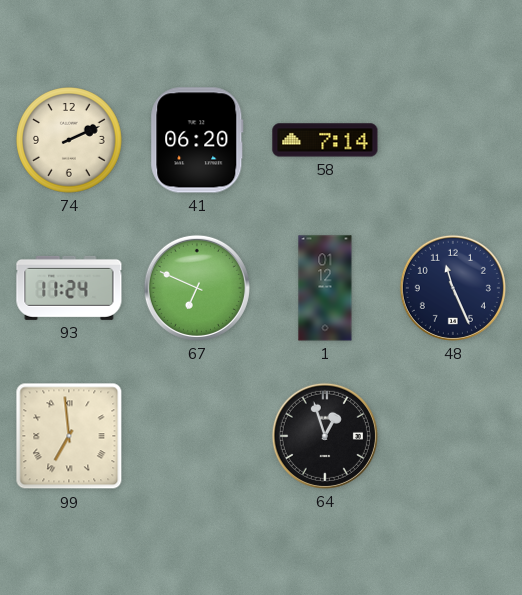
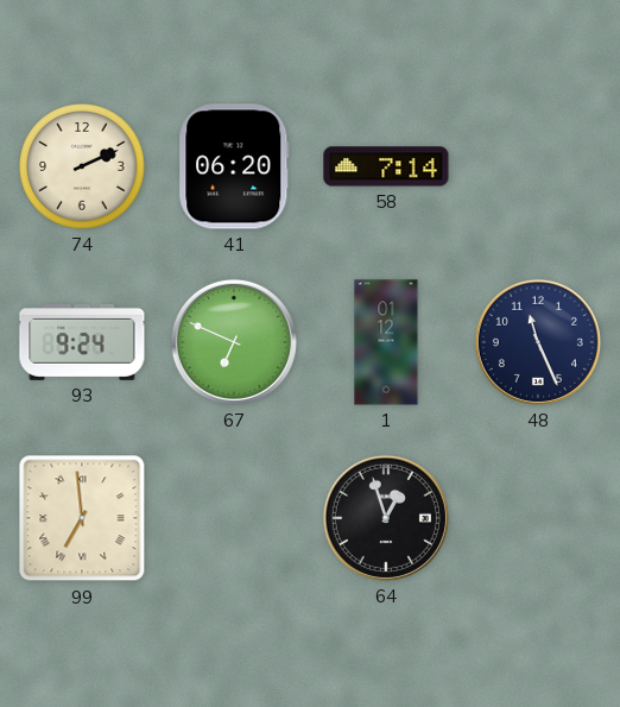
93: 11:24 -> 9:24
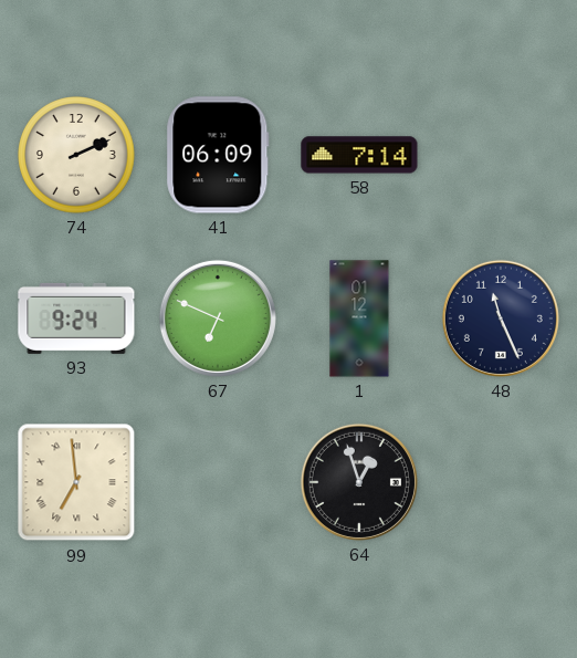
41: 06:20 -> 06:09
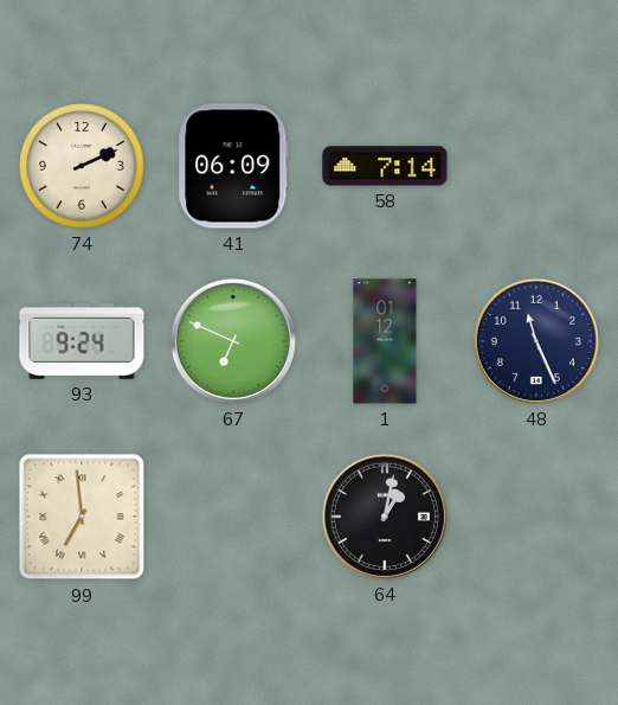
64: 12:57 -> 1:02
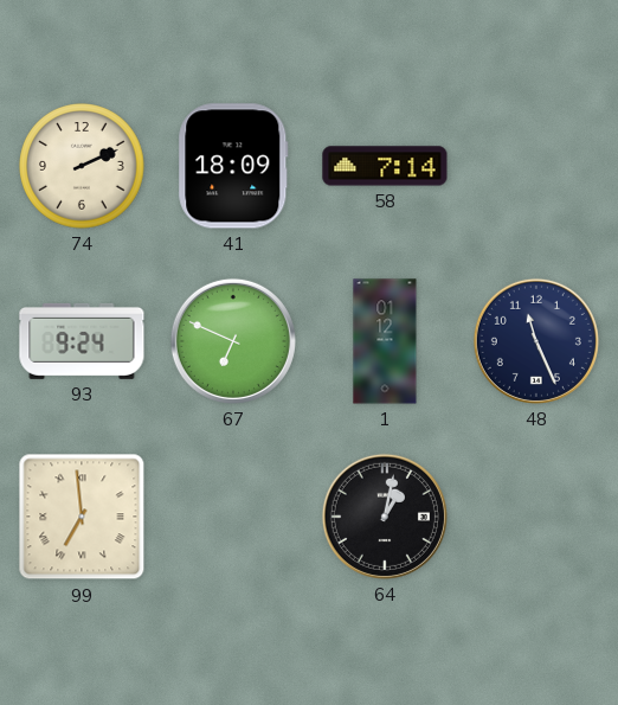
41: 06:09 -> 18:09
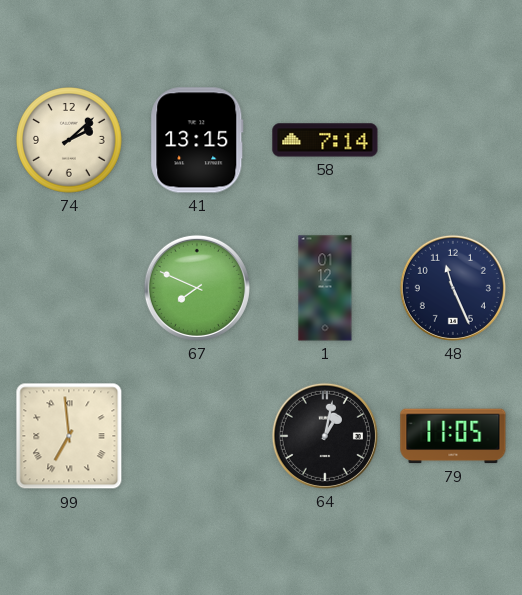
74: 2:11 -> 2:08
41: 18:09 -> 13:15
93: 9:24 -> none
67: 6:49 -> 7:49
79: none -> 11:05
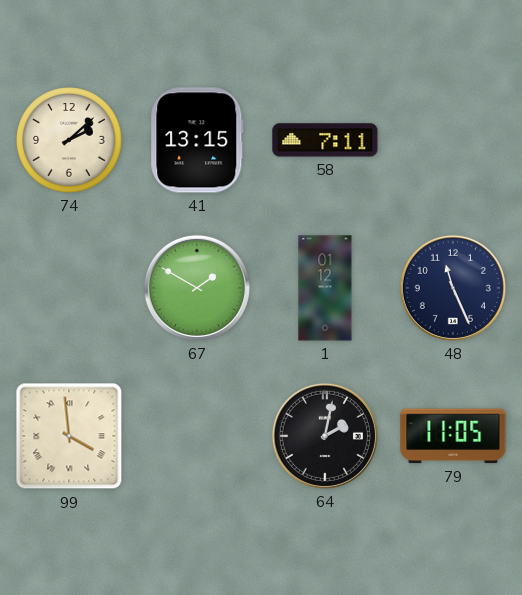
58: 7:14 -> 7:11
67: 7:49 -> 1:50
99: 6:59 -> 3:59
64: 1:02 -> 2:02
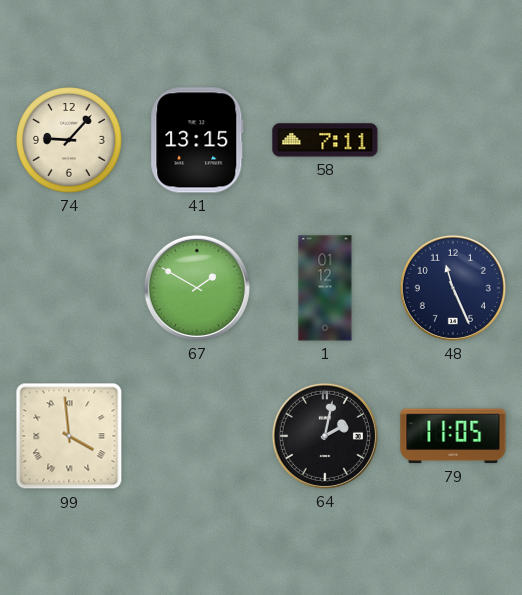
74: 2:08 -> 9:07
